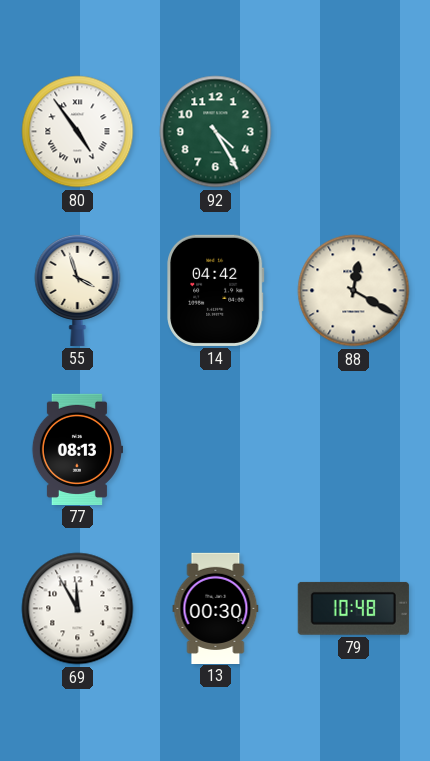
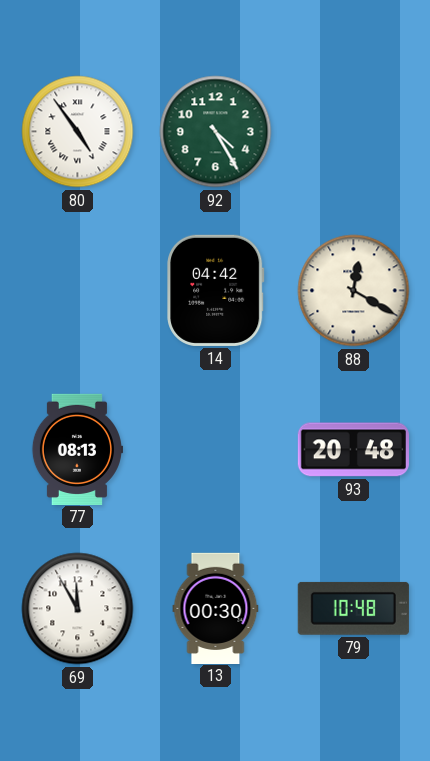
55: 3:57 -> none
93: none -> 20:48
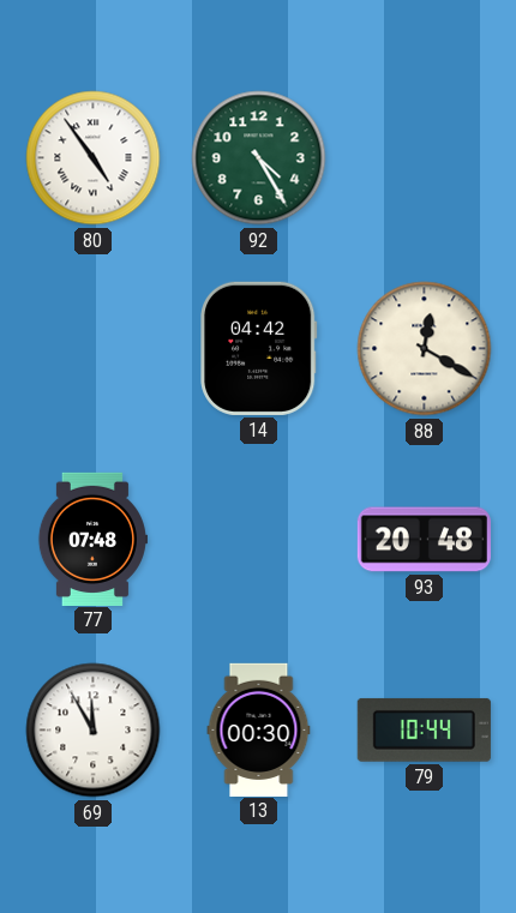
77: 08:13 -> 07:48
79: 10:48 -> 10:44
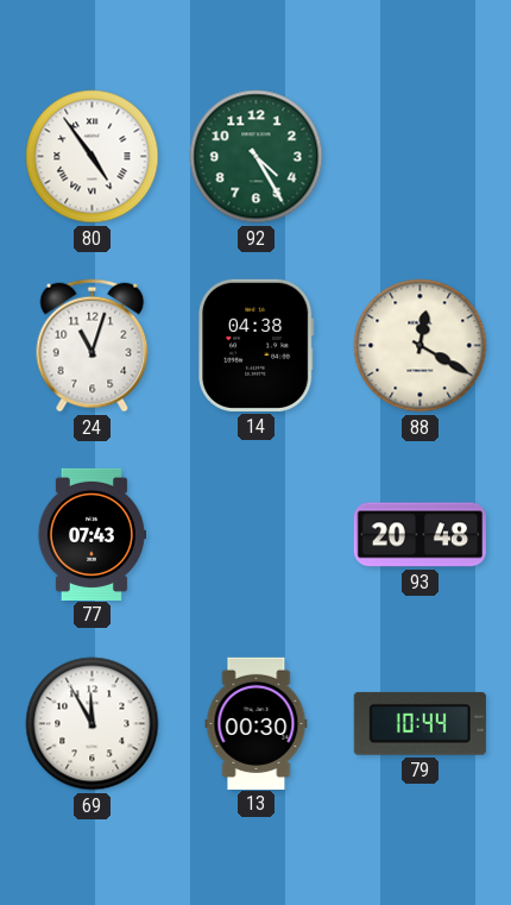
24: none -> 11:03
14: 04:42 -> 04:38
77: 07:48 -> 07:43
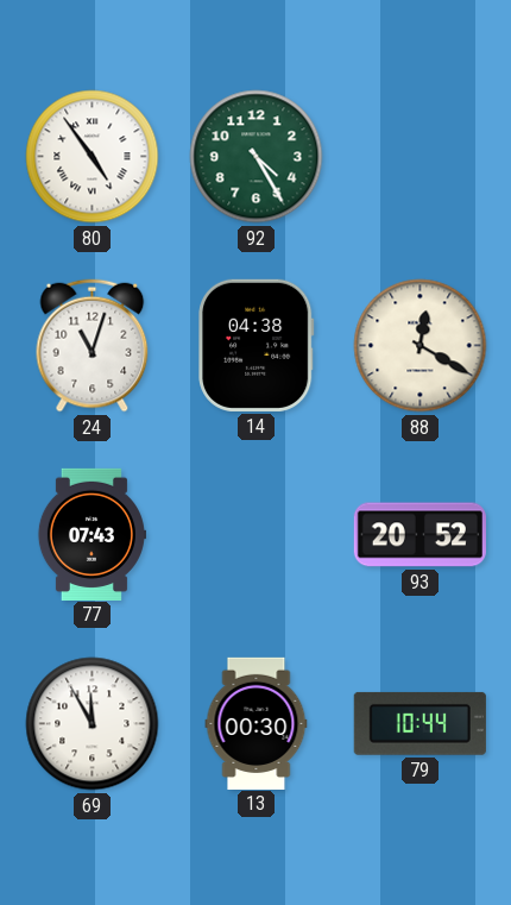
93: 20:48 -> 20:52
